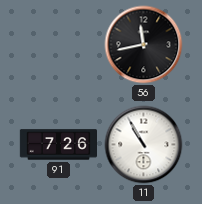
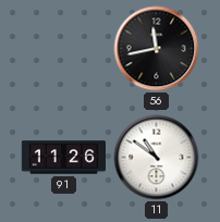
91: 7:26 -> 11:26
11: 10:55 -> 10:51
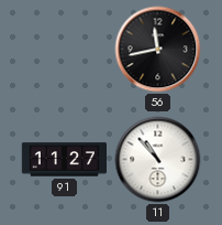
91: 11:26 -> 11:27
11: 10:51 -> 10:53
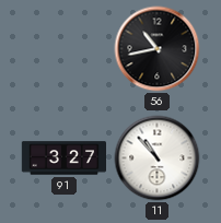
56: 11:43 -> 10:43
91: 11:27 -> 3:27
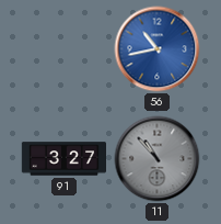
56 dial: black -> blue
11 dial: white -> grey
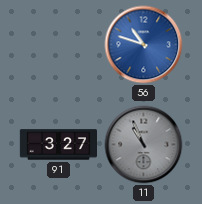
56: 10:43 -> 10:48
11: 10:53 -> 10:56
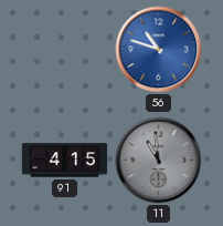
91: 3:27 -> 4:15
11: 10:56 -> 10:59
